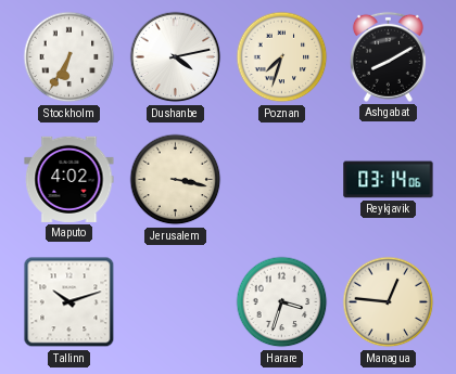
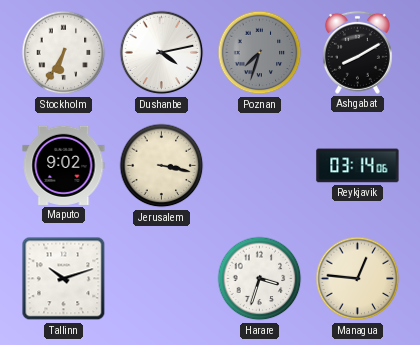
Poznan dial: cream -> grey
Maputo: 4:02 -> 9:02
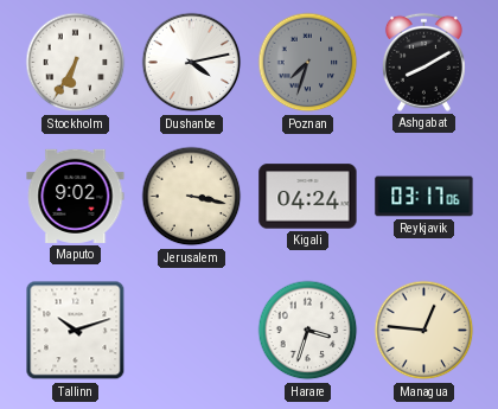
Kigali: none -> 04:24
Reykjavik: 03:14 -> 03:17
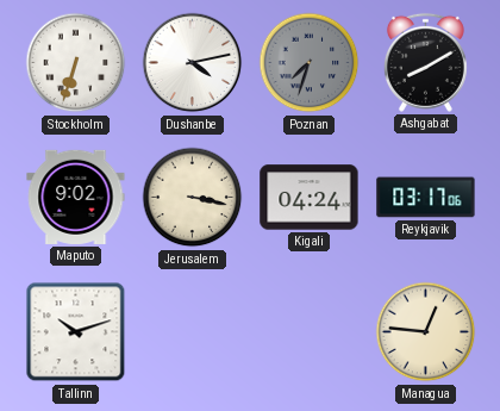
Stockholm: 6:35 -> 6:33
Harare: 3:33 -> none
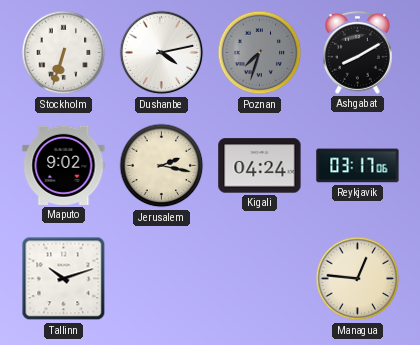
Jerusalem: 3:17 -> 2:17
